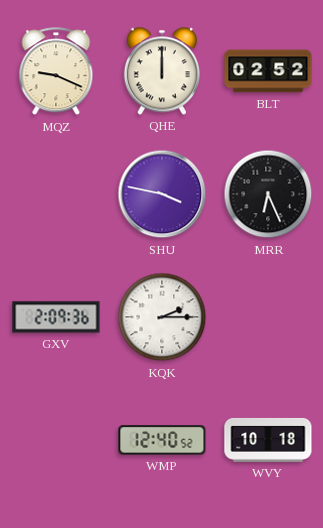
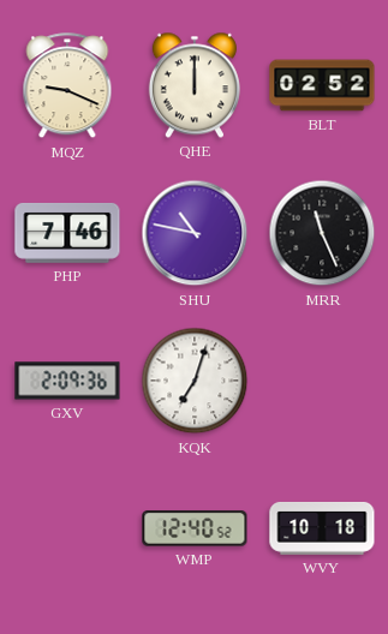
PHP: none -> 7:46
SHU: 3:47 -> 10:47
MRR: 6:26 -> 11:26
KQK: 2:15 -> 7:03
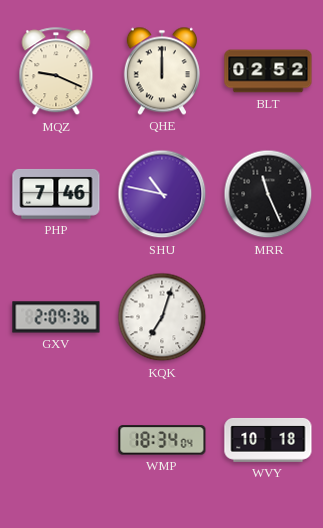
WMP: 12:40 -> 18:34
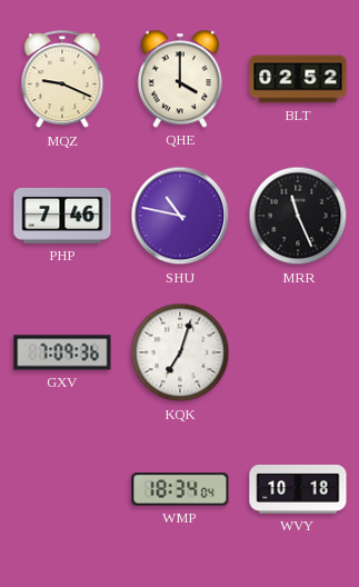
QHE: 12:00 -> 4:00
GXV: 2:09 -> 7:09
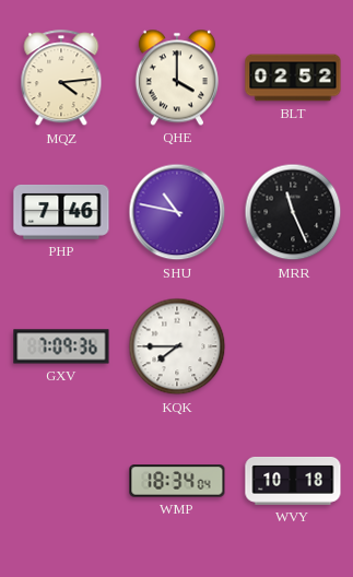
MQZ: 9:19 -> 4:14
KQK: 7:03 -> 7:45
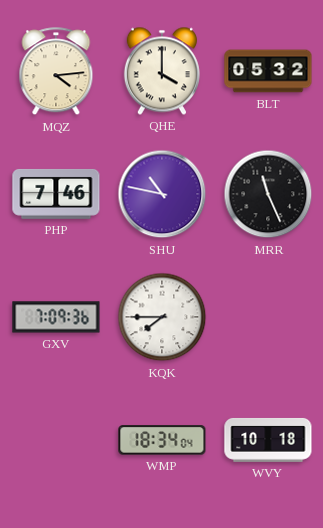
BLT: 02:52 -> 05:32
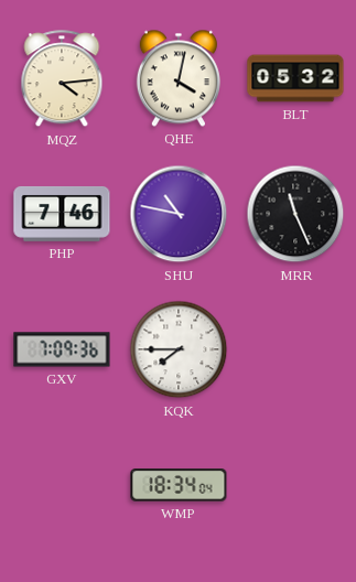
QHE: 4:00 -> 4:02
WVY: 10:18 -> none
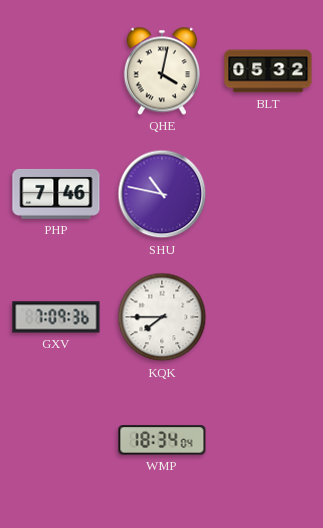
MQZ: 4:14 -> none
MRR: 11:26 -> none
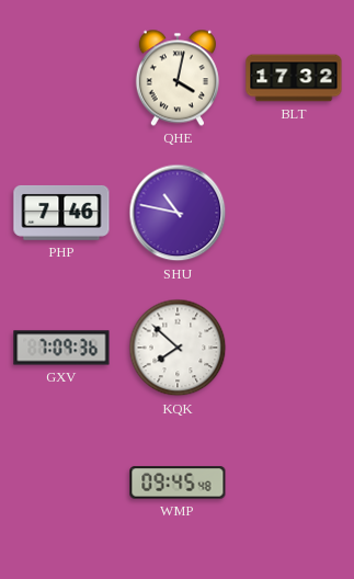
BLT: 05:32 -> 17:32
KQK: 7:45 -> 7:52
WMP: 18:34 -> 09:45
